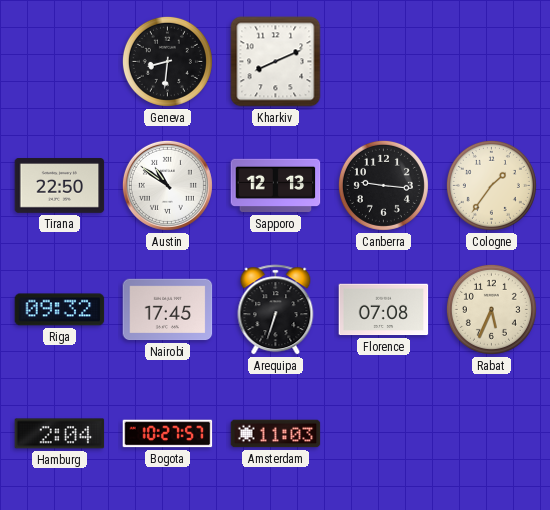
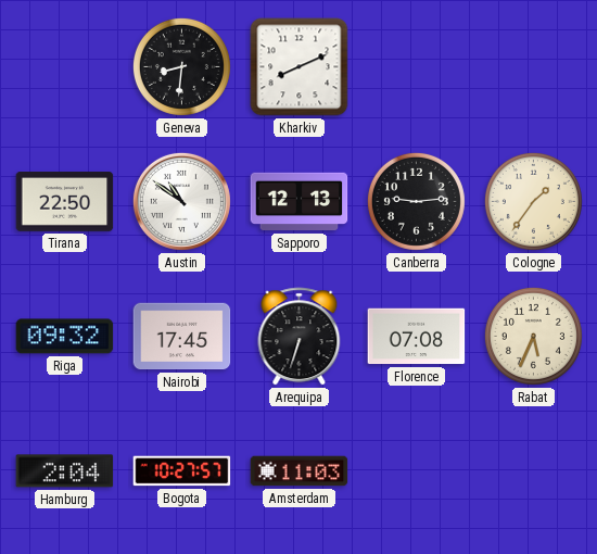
Canberra: 9:16 -> 9:14
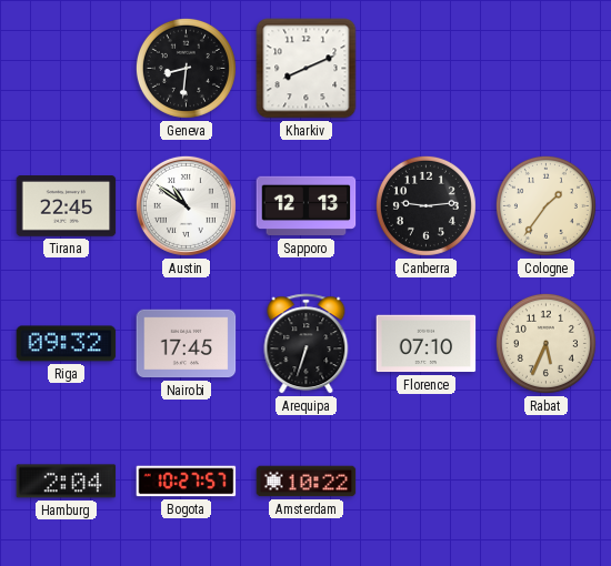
Tirana: 22:50 -> 22:45
Florence: 07:08 -> 07:10
Amsterdam: 11:03 -> 10:22
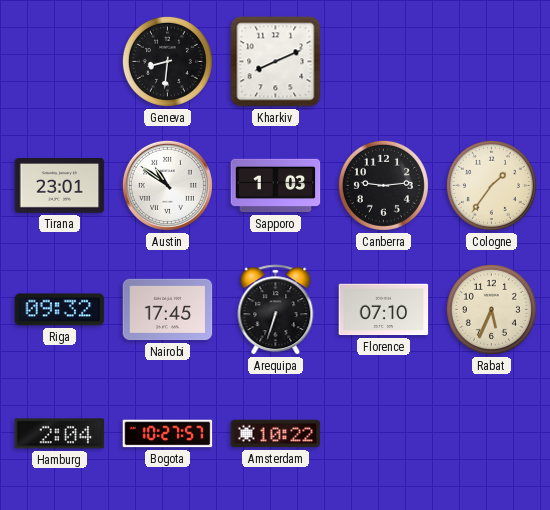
Tirana: 22:45 -> 23:01
Sapporo: 12:13 -> 1:03
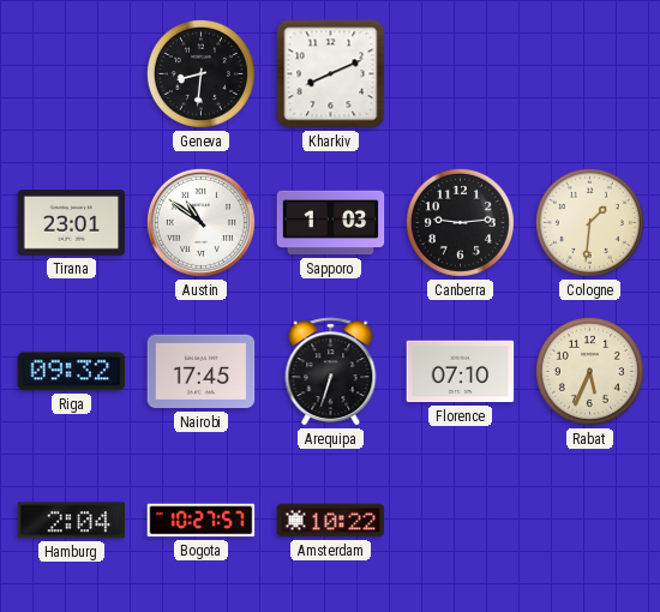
Cologne: 1:36 -> 1:31
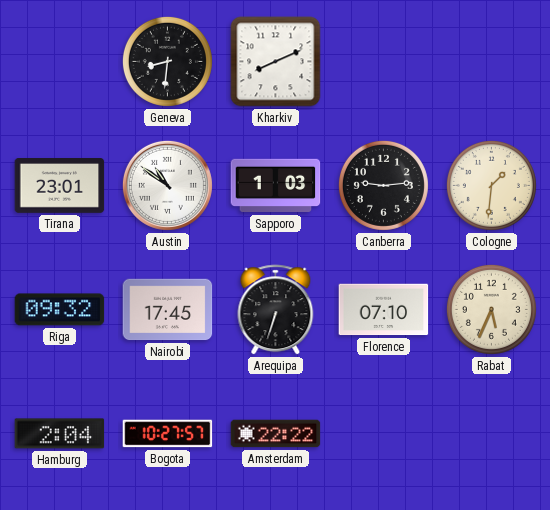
Amsterdam: 10:22 -> 22:22
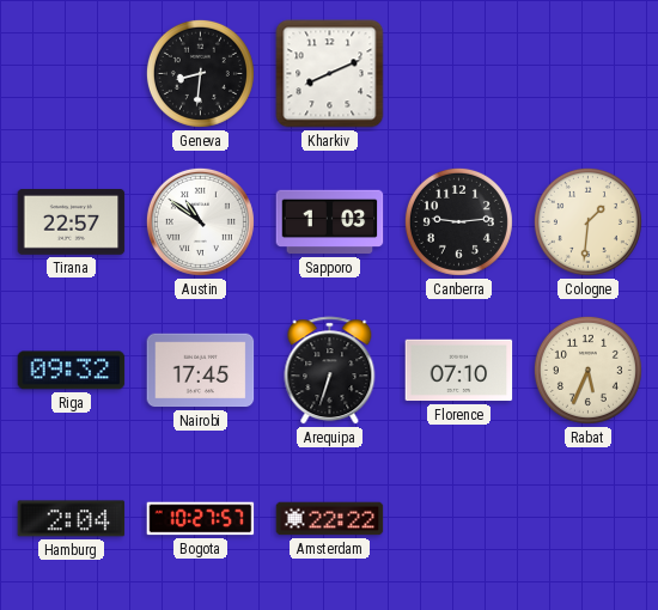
Tirana: 23:01 -> 22:57
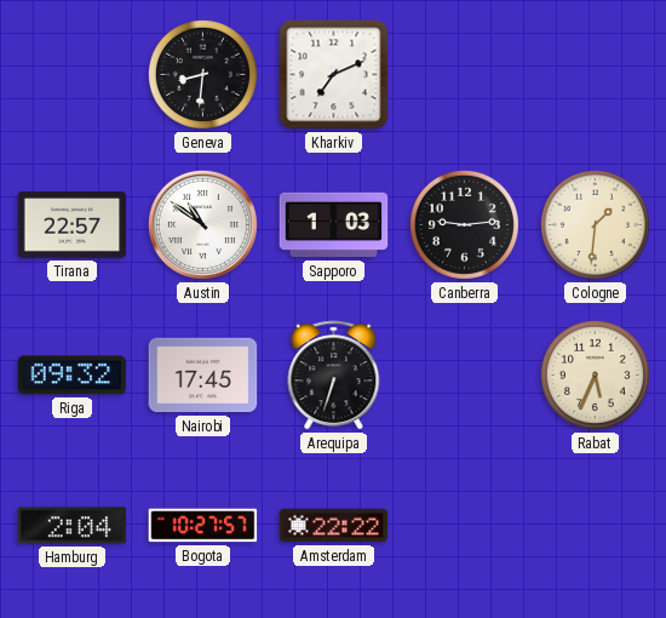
Kharkiv: 8:11 -> 7:11
Florence: 07:10 -> none
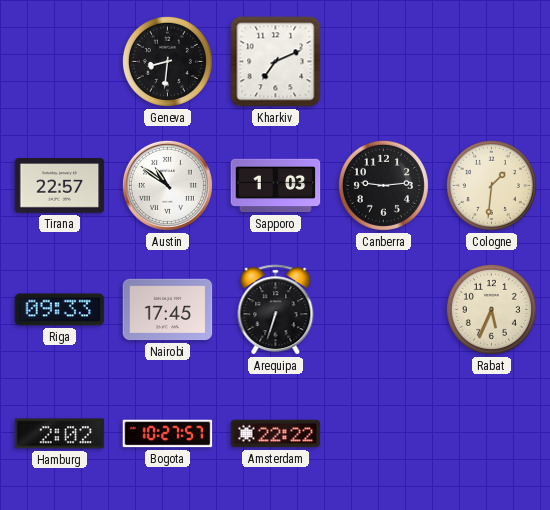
Riga: 09:32 -> 09:33
Hamburg: 2:04 -> 2:02
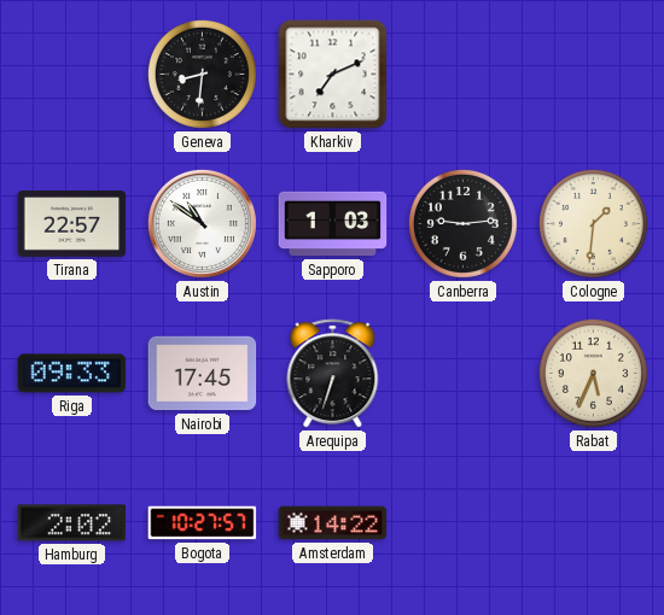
Amsterdam: 22:22 -> 14:22
